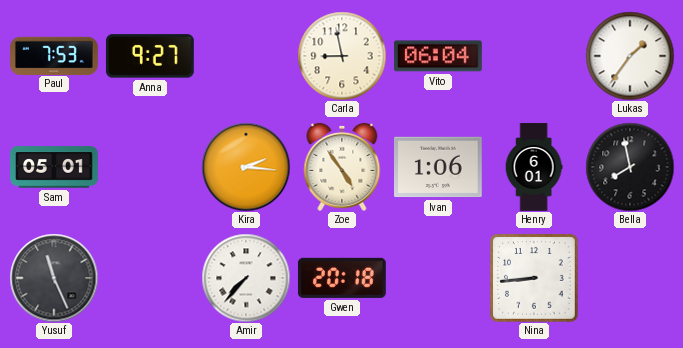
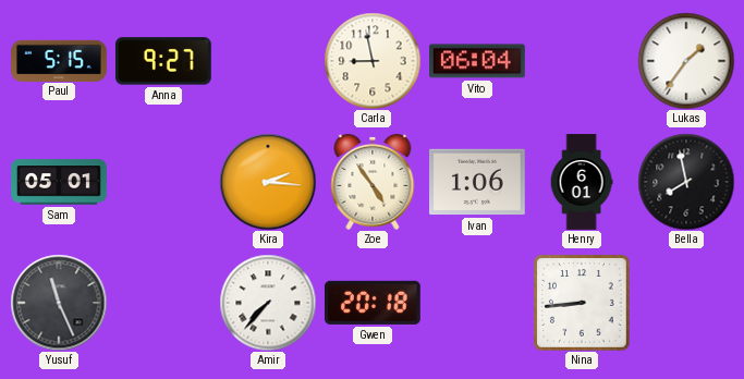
Paul: 7:53 -> 5:15
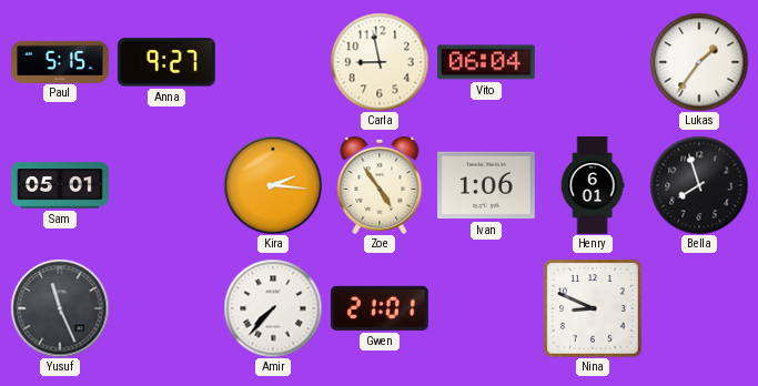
Bella: 7:58 -> 7:57
Gwen: 20:18 -> 21:01
Nina: 8:44 -> 8:49
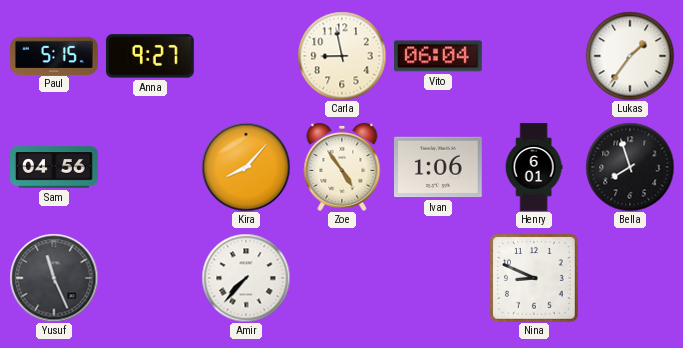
Sam: 05:01 -> 04:56
Kira: 2:16 -> 8:07
Gwen: 21:01 -> none
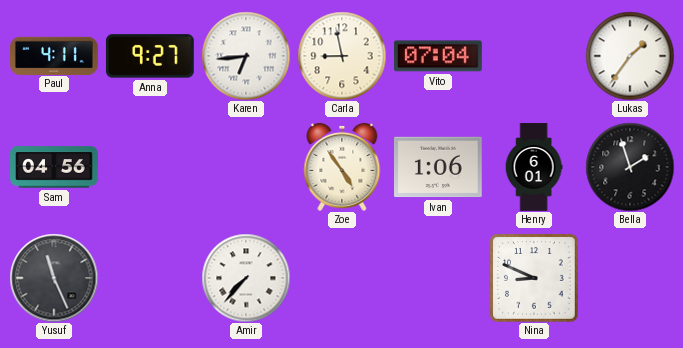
Paul: 5:15 -> 4:11
Karen: none -> 6:44
Vito: 06:04 -> 07:04
Kira: 8:07 -> none
Bella: 7:57 -> 1:57
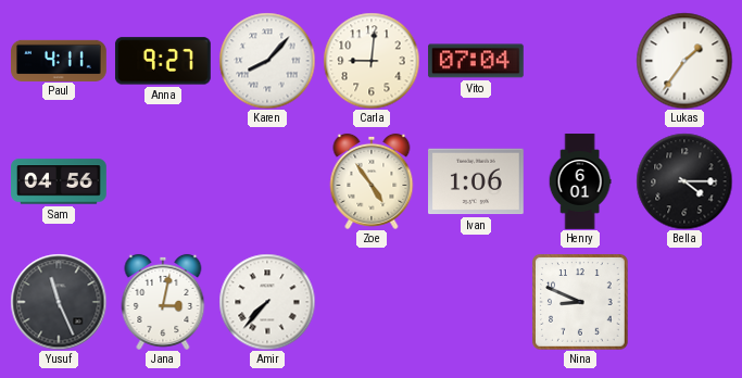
Karen: 6:44 -> 8:07
Carla: 8:58 -> 9:01
Bella: 1:57 -> 4:15
Jana: none -> 3:02
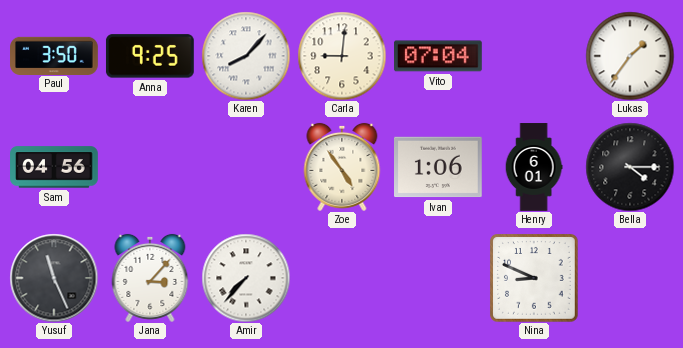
Paul: 4:11 -> 3:50
Anna: 9:27 -> 9:25
Jana: 3:02 -> 3:07
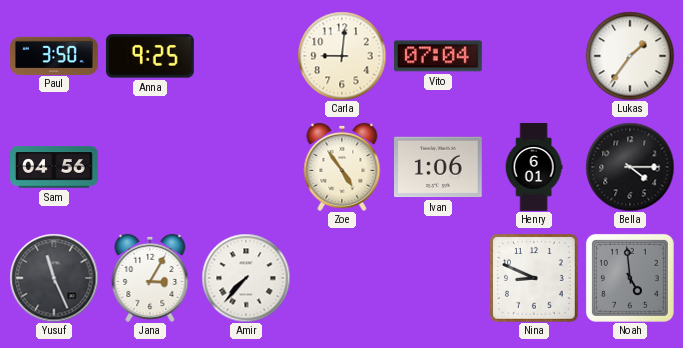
Karen: 8:07 -> none
Jana: 3:07 -> 3:05
Noah: none -> 4:59
